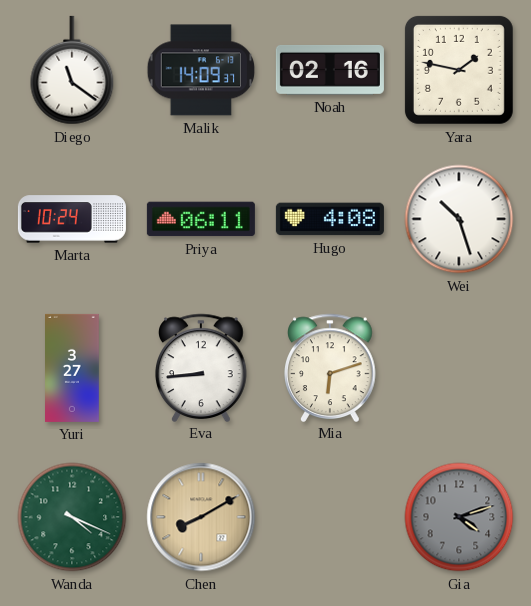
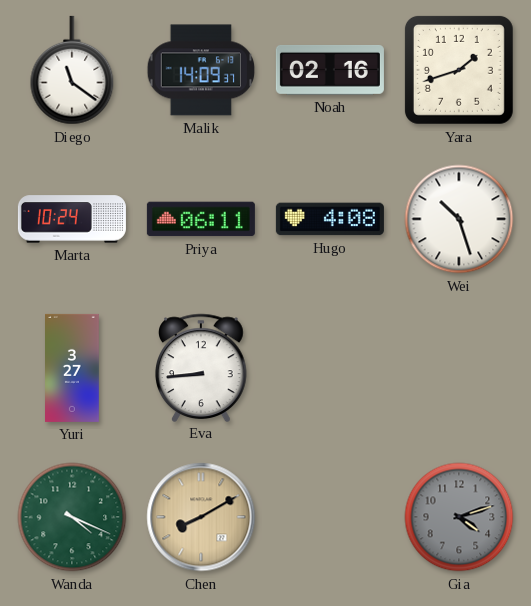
Yara: 1:47 -> 1:42
Mia: 6:12 -> none
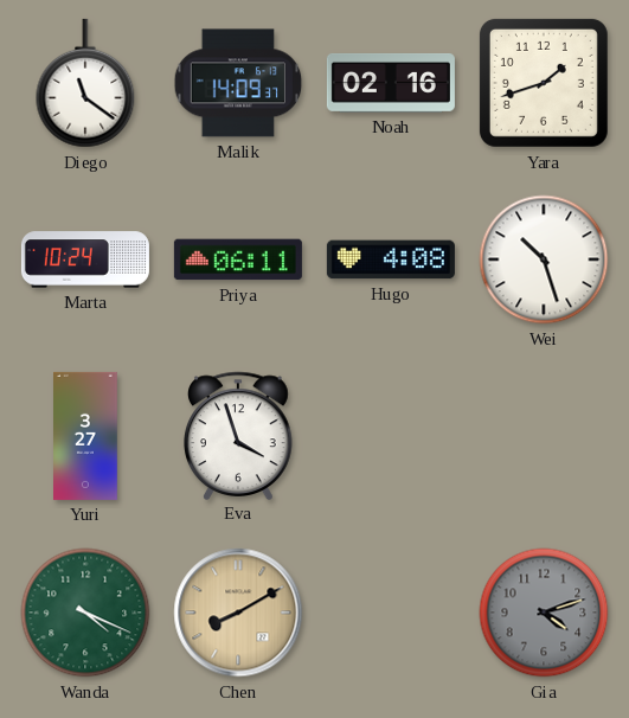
Eva: 8:44 -> 3:57
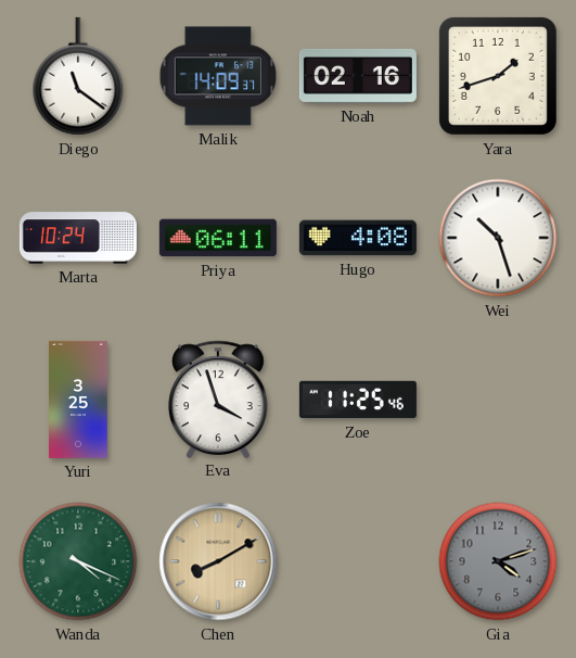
Yuri: 3:27 -> 3:25
Zoe: none -> 11:25
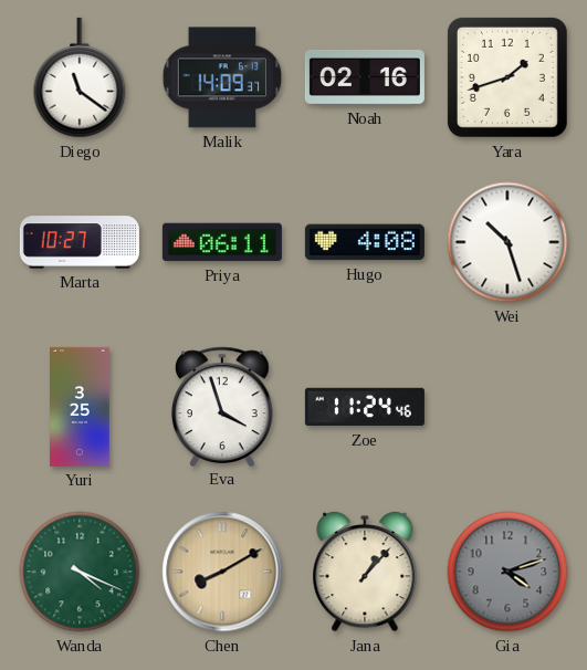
Marta: 10:24 -> 10:27
Zoe: 11:25 -> 11:24
Jana: none -> 1:07
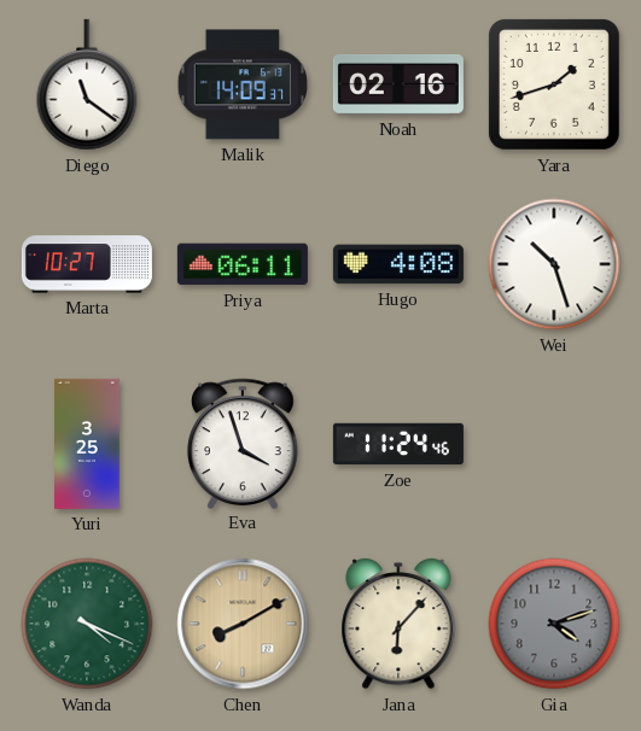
Jana: 1:07 -> 6:07
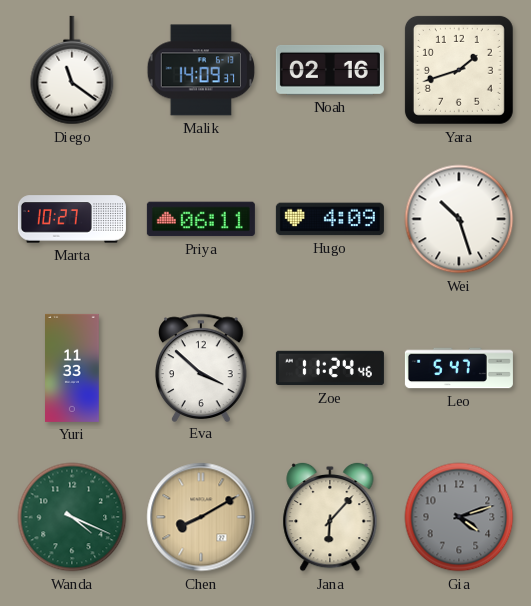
Hugo: 4:08 -> 4:09
Yuri: 3:25 -> 11:33
Eva: 3:57 -> 3:52
Leo: none -> 5:47
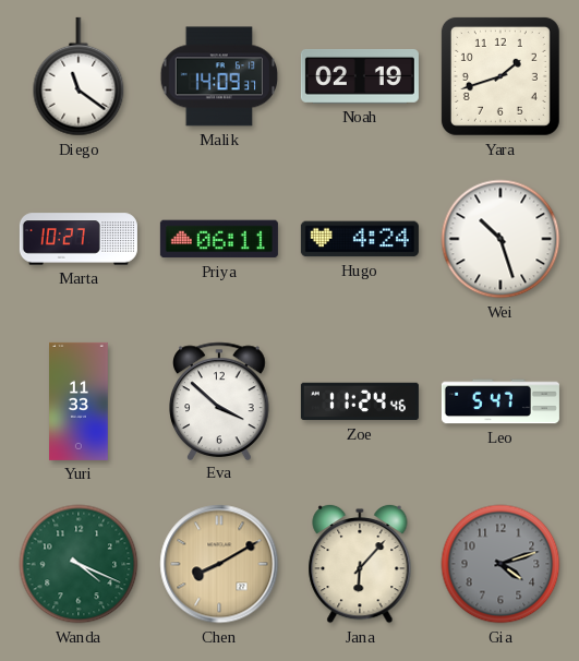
Noah: 02:16 -> 02:19
Hugo: 4:09 -> 4:24
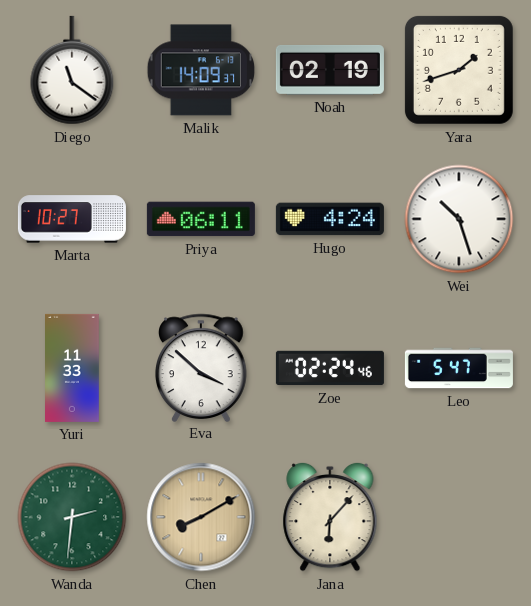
Zoe: 11:24 -> 02:24
Wanda: 4:19 -> 2:31
Gia: 4:12 -> none
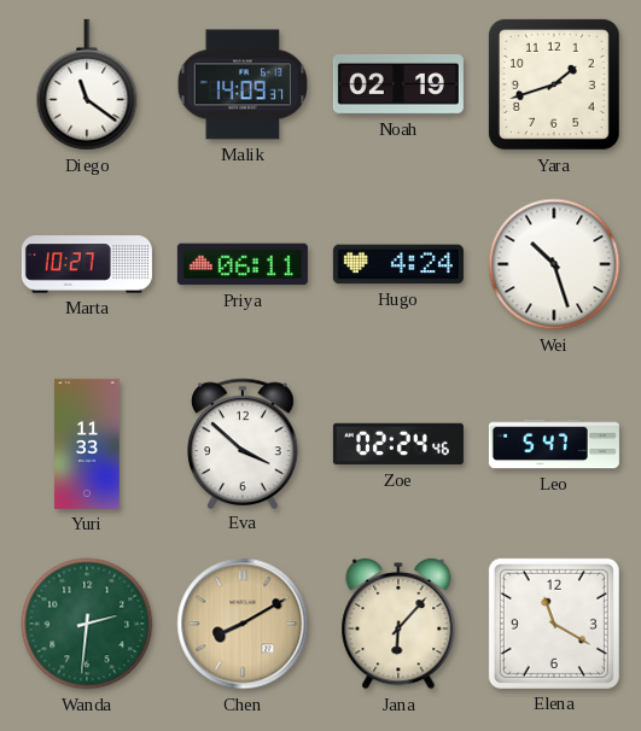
Elena: none -> 11:20
